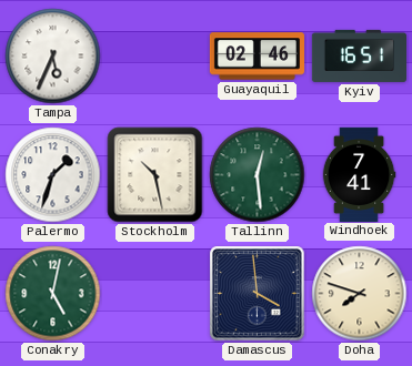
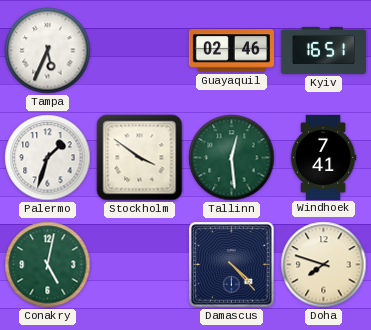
Stockholm: 10:28 -> 3:51
Damascus: 3:59 -> 4:23
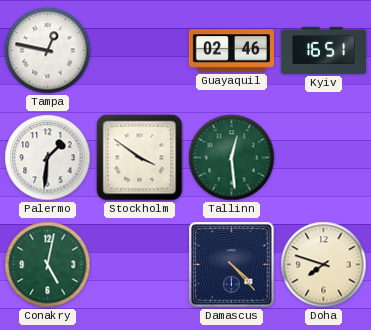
Tampa: 5:34 -> 12:47
Palermo: 1:33 -> 1:31
Windhoek: 7:41 -> none
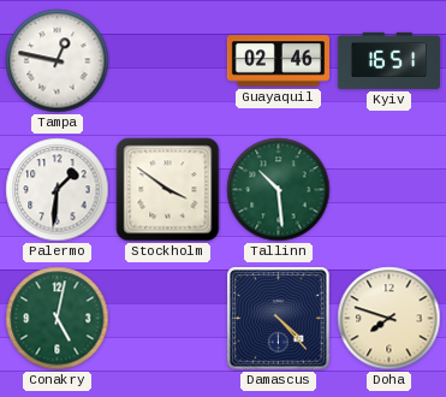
Tallinn: 12:29 -> 10:29
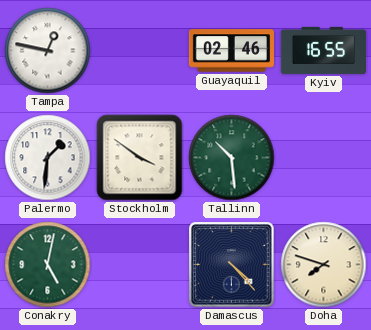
Kyiv: 16:51 -> 16:55
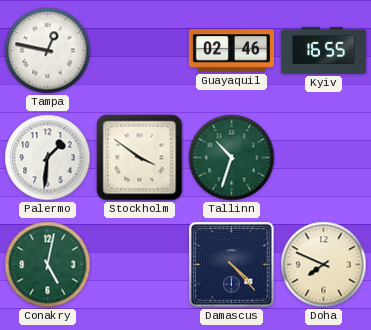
Tallinn: 10:29 -> 10:33
Doha: 7:48 -> 7:49
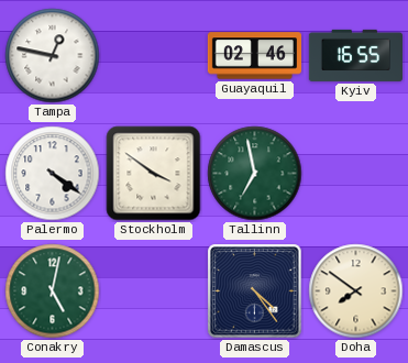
Palermo: 1:31 -> 4:21
Tallinn: 10:33 -> 6:58
Damascus: 4:23 -> 4:24
Doha: 7:49 -> 7:51
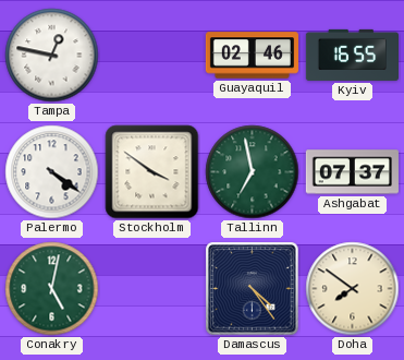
Ashgabat: none -> 07:37
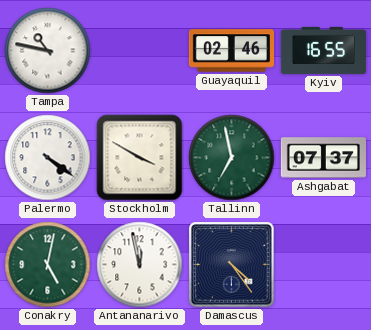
Tampa: 12:47 -> 10:47
Stockholm: 3:51 -> 3:50
Antananarivo: none -> 11:58
Doha: 7:51 -> none
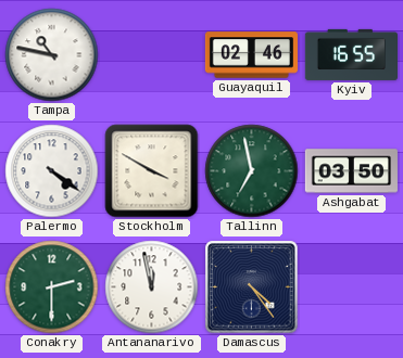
Ashgabat: 07:37 -> 03:50
Conakry: 5:02 -> 2:30
